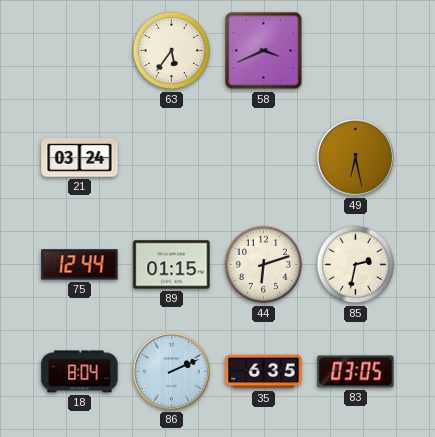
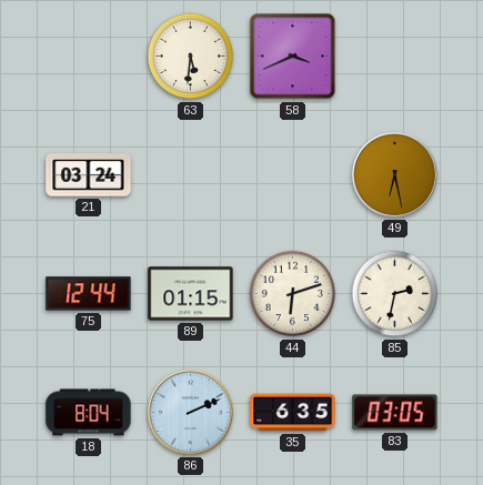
63: 5:36 -> 5:31
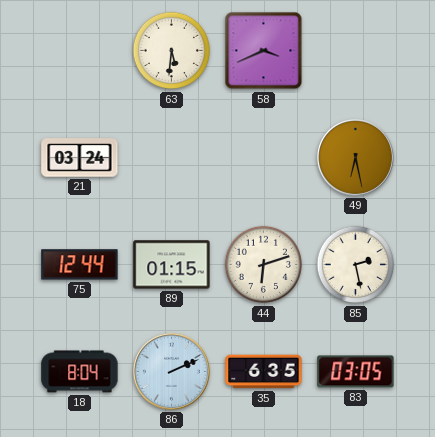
85: 2:32 -> 2:28
